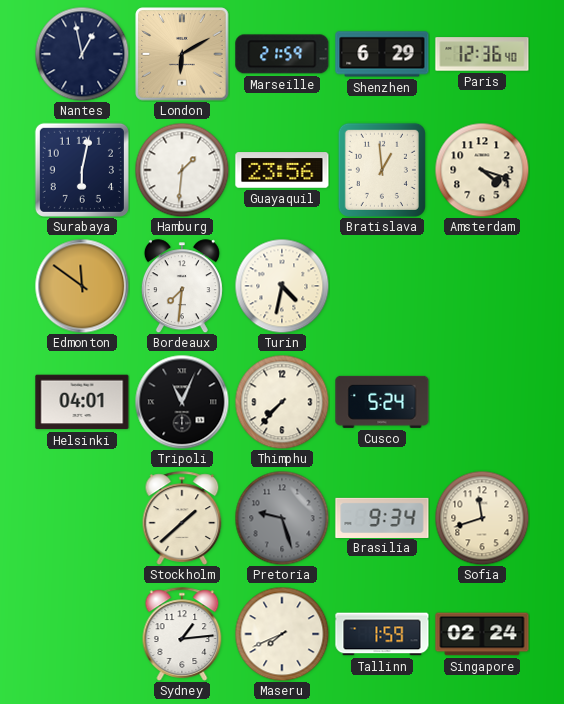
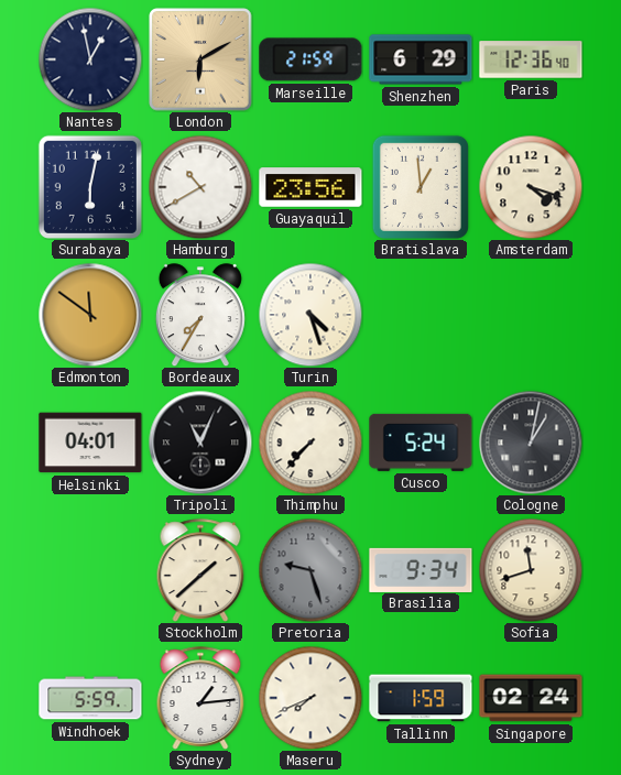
Hamburg: 1:31 -> 10:40
Bordeaux: 7:31 -> 7:35
Turin: 4:32 -> 4:27
Cologne: none -> 1:02
Windhoek: none -> 5:59
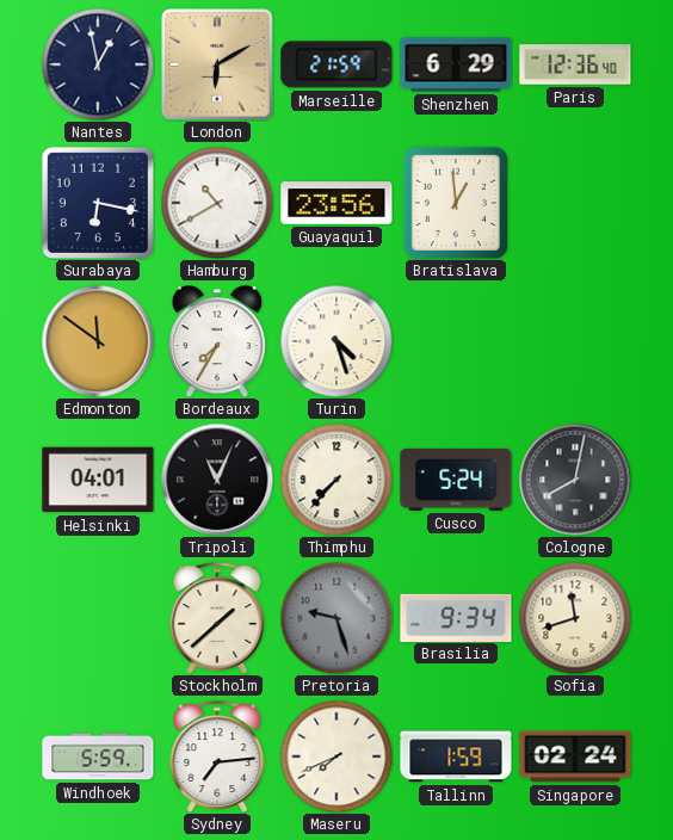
Surabaya: 6:02 -> 6:17
Amsterdam: 4:18 -> none
Cologne: 1:02 -> 8:02
Sydney: 1:14 -> 7:14
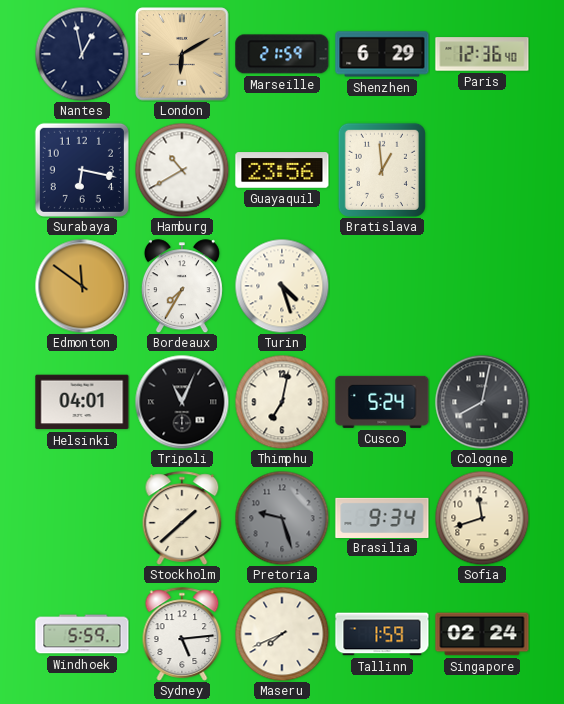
Thimphu: 7:37 -> 7:02
Sydney: 7:14 -> 5:14
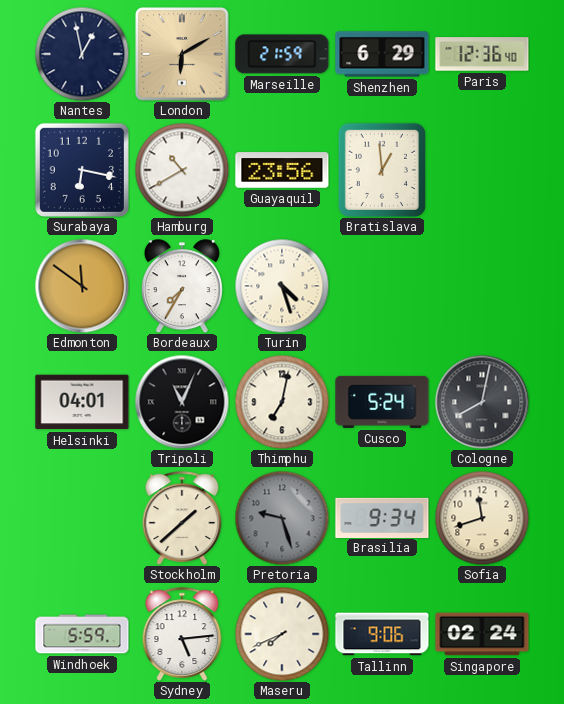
Tallinn: 1:59 -> 9:06
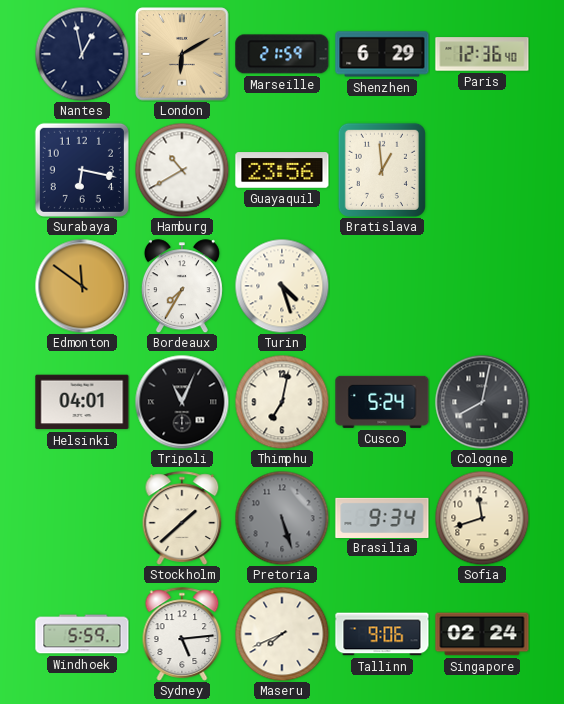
Pretoria: 9:27 -> 5:27
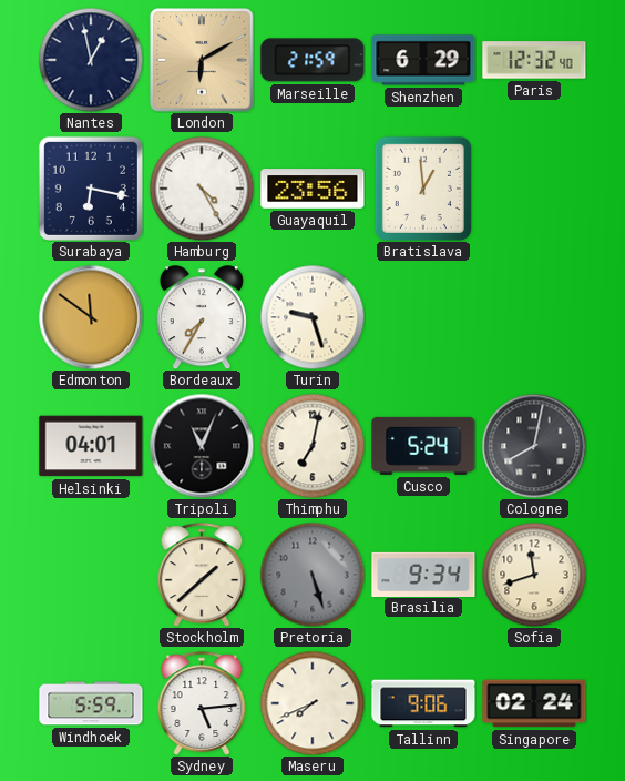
Paris: 12:36 -> 12:32
Hamburg: 10:40 -> 4:25
Turin: 4:27 -> 9:27
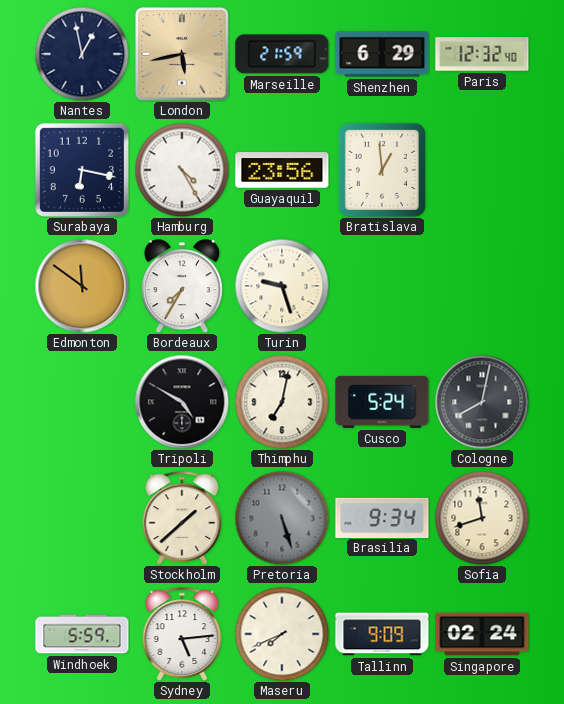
London: 6:10 -> 5:43
Helsinki: 04:01 -> none
Tripoli: 11:04 -> 4:50
Tallinn: 9:06 -> 9:09
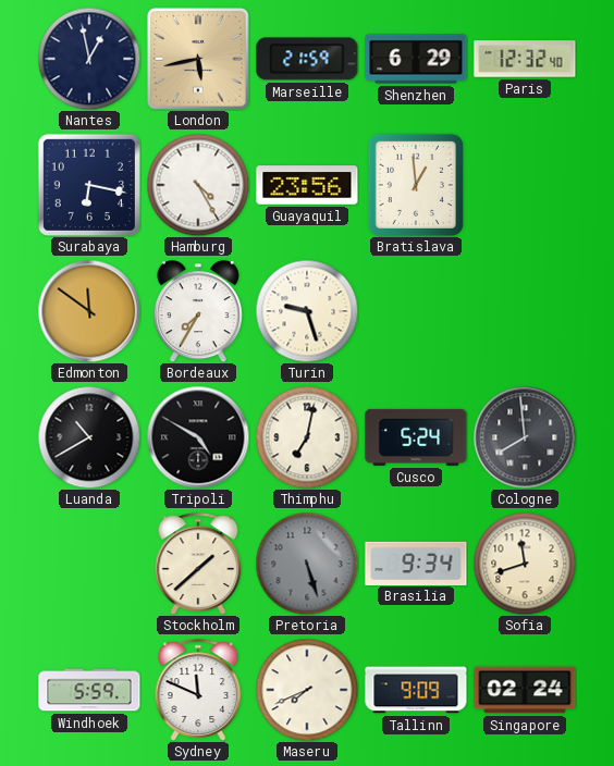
Luanda: none -> 10:40
Cologne: 8:02 -> 7:59
Sydney: 5:14 -> 11:49
